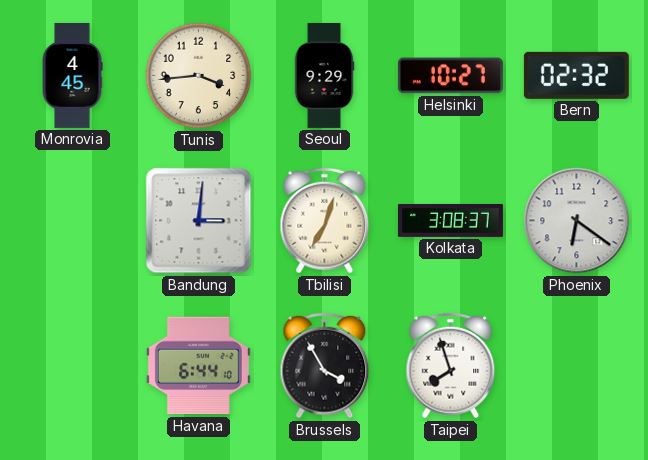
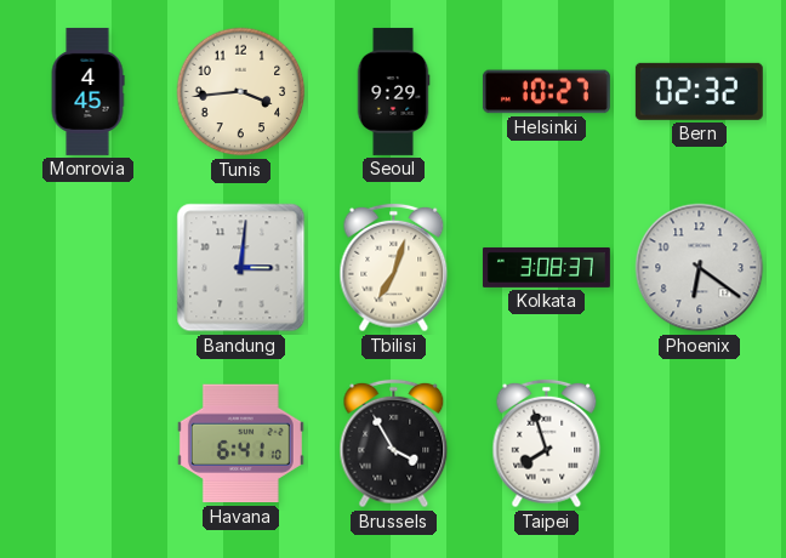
Havana: 6:44 -> 6:41
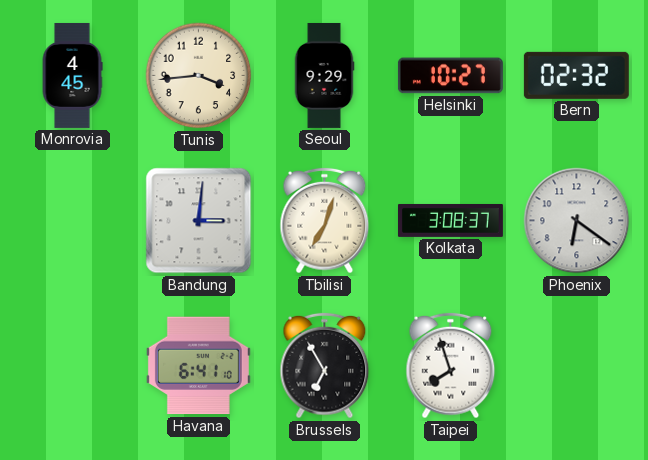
Brussels: 3:55 -> 6:55
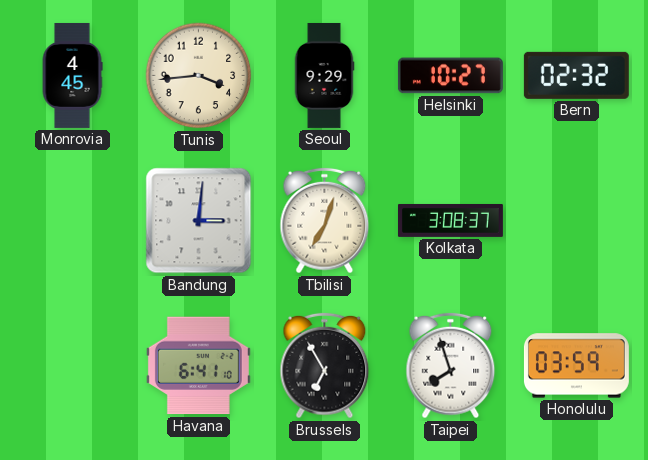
Phoenix: 6:21 -> none
Honolulu: none -> 03:59
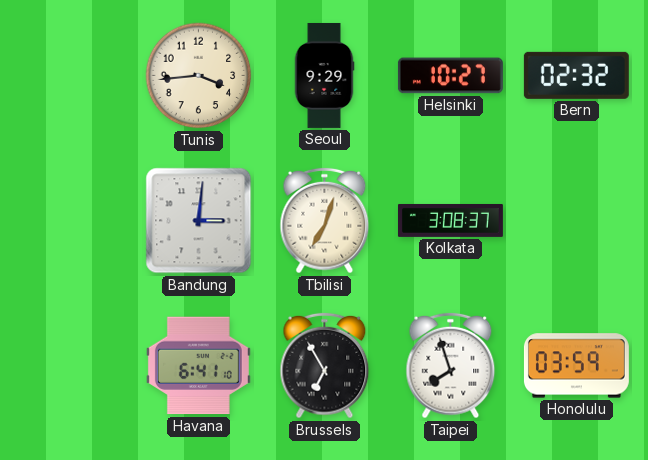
Monrovia: 4:45 -> none
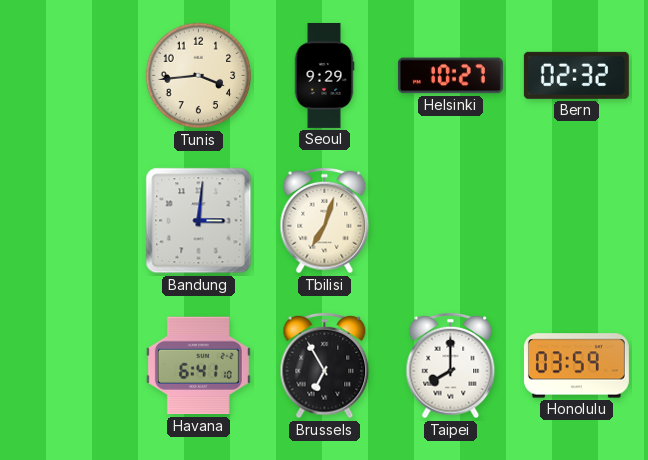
Kolkata: 3:08 -> none
Taipei: 7:57 -> 8:00
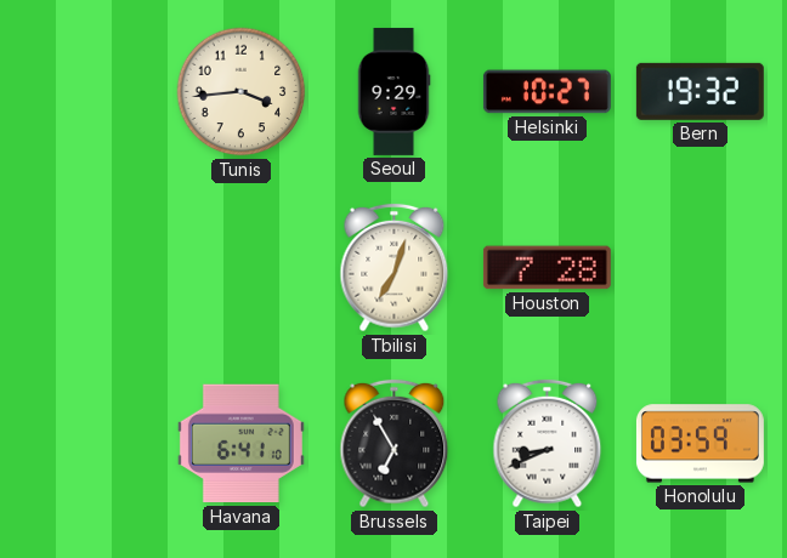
Bern: 02:32 -> 19:32
Bandung: 3:01 -> none
Houston: none -> 7:28
Taipei: 8:00 -> 8:41
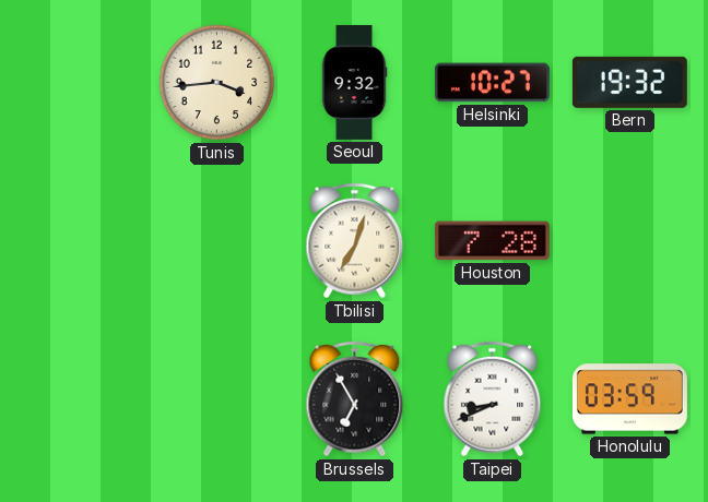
Seoul: 9:29 -> 9:32
Havana: 6:41 -> none
